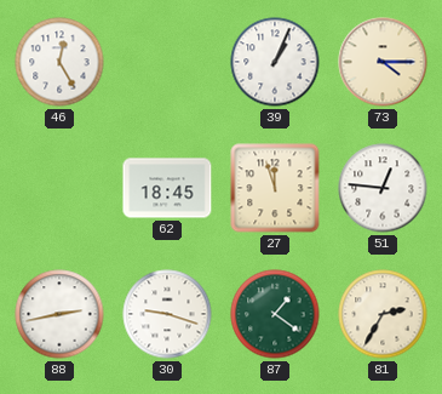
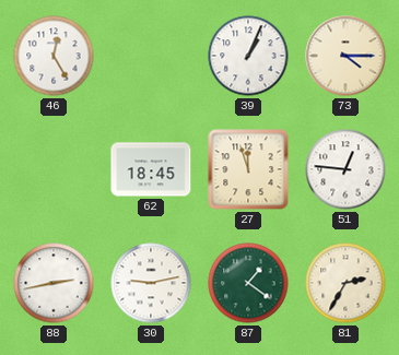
30: 9:18 -> 9:13
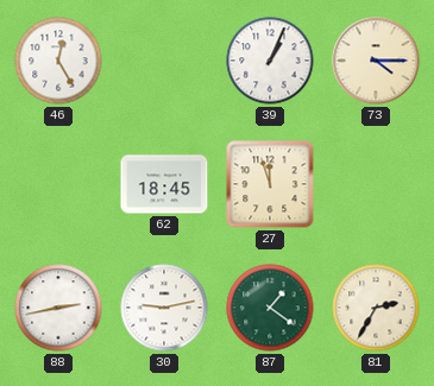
51: 12:46 -> none
